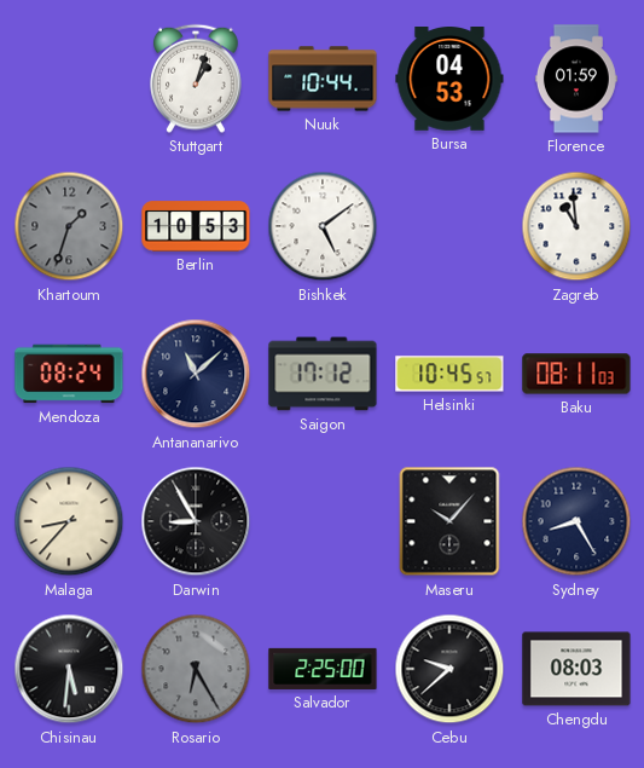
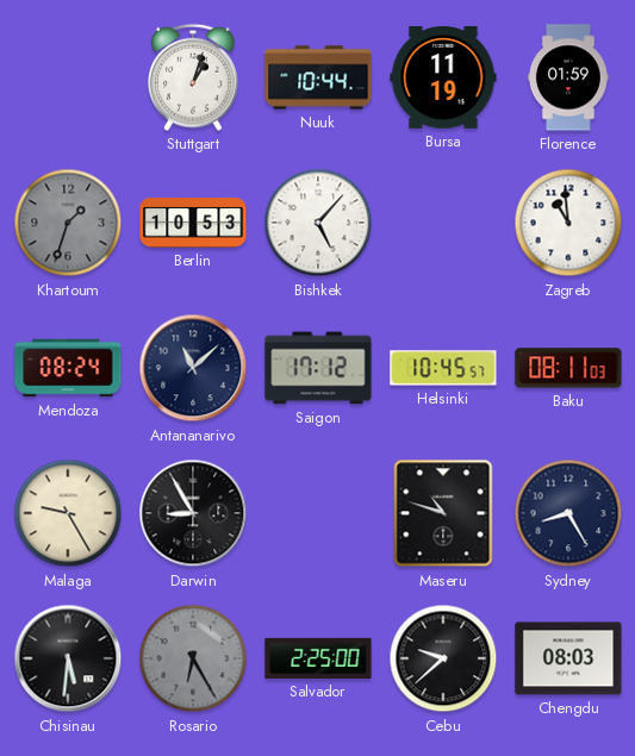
Bursa: 04:53 -> 11:19
Bishkek: 5:09 -> 5:07
Malaga: 8:37 -> 9:25
Maseru: 10:07 -> 10:48
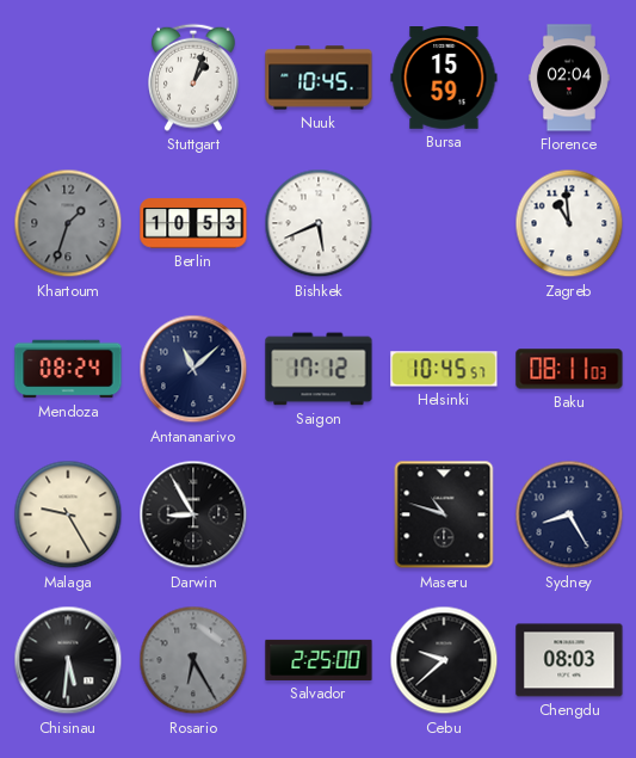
Nuuk: 10:44 -> 10:45
Bursa: 11:19 -> 15:59
Florence: 01:59 -> 02:04
Bishkek: 5:07 -> 5:41
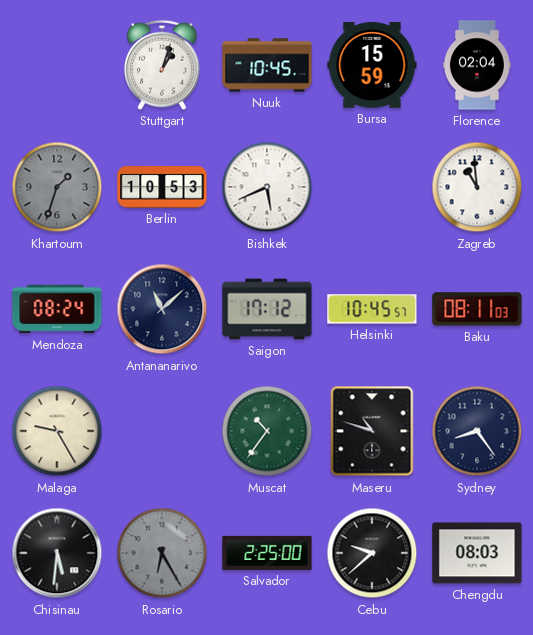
Darwin: 8:55 -> none
Muscat: none -> 10:36
Sydney: 8:25 -> 8:24
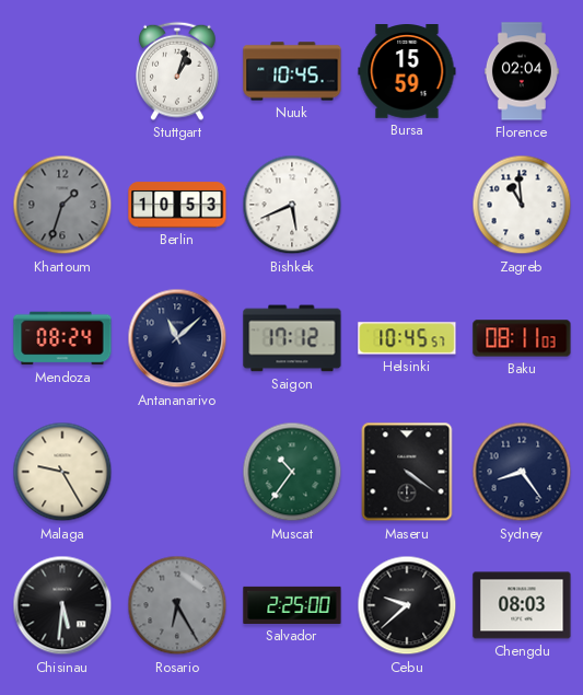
Maseru: 10:48 -> 4:21
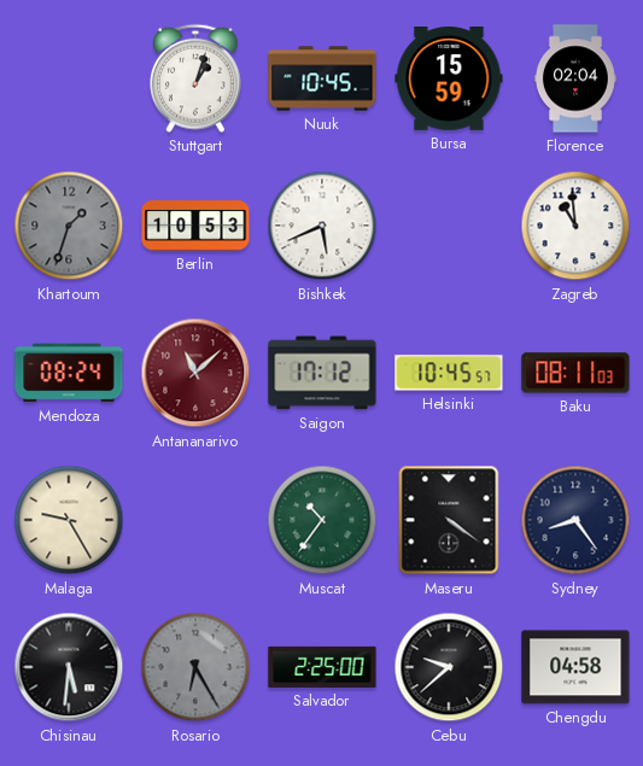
Antananarivo dial: navy -> burgundy
Chengdu: 08:03 -> 04:58
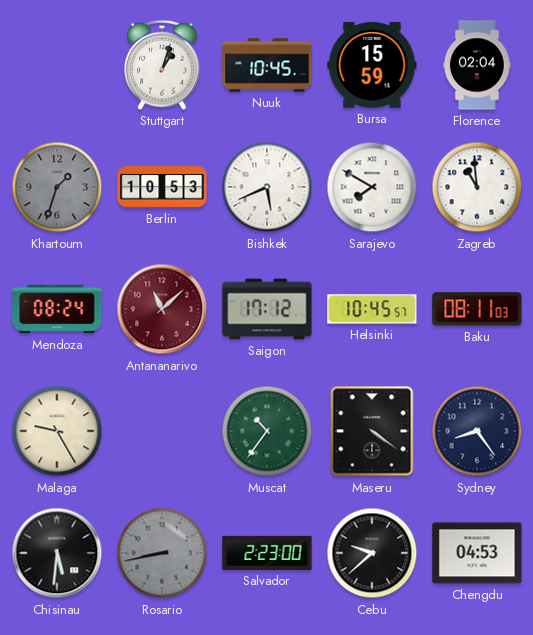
Sarajevo: none -> 7:50
Rosario: 6:25 -> 8:43
Salvador: 2:25 -> 2:23
Chengdu: 04:58 -> 04:53
